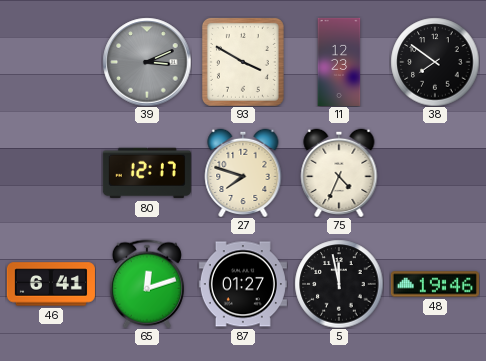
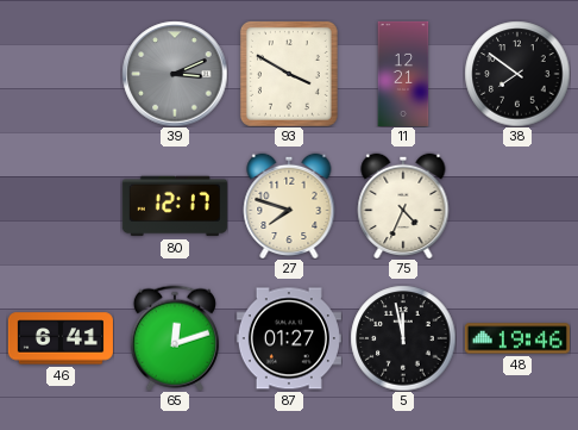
11: 12:23 -> 12:21
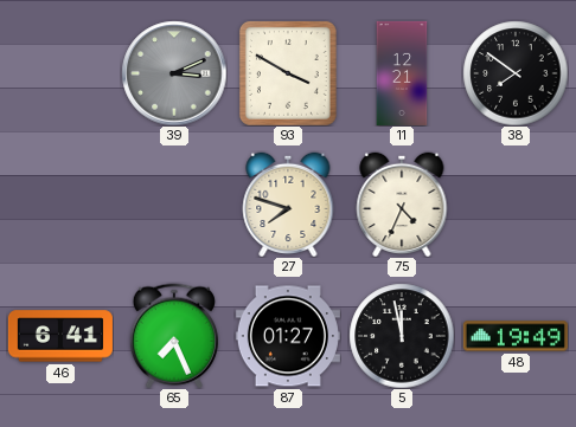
80: 12:17 -> none
65: 12:12 -> 7:26
48: 19:46 -> 19:49
